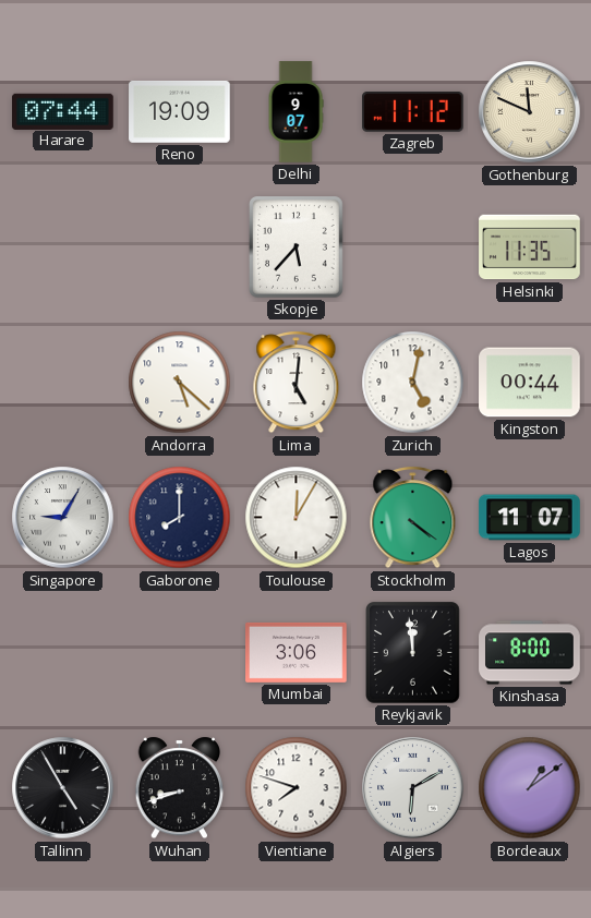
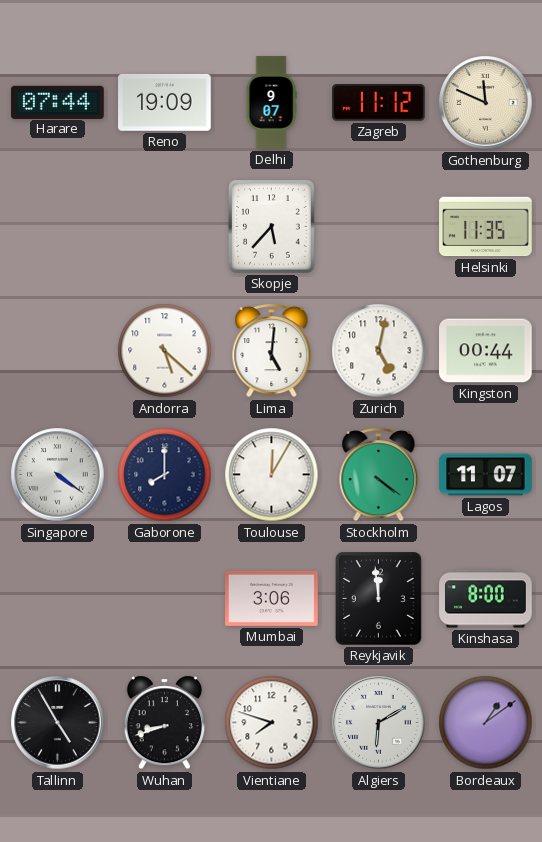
Singapore: 9:05 -> 4:21
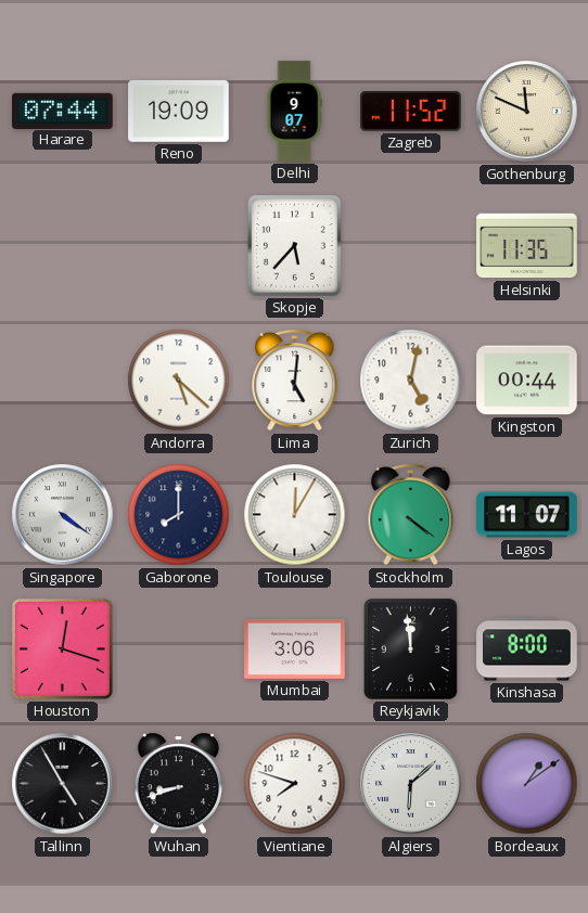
Zagreb: 11:12 -> 11:52
Houston: none -> 12:18
Algiers: 6:10 -> 6:08
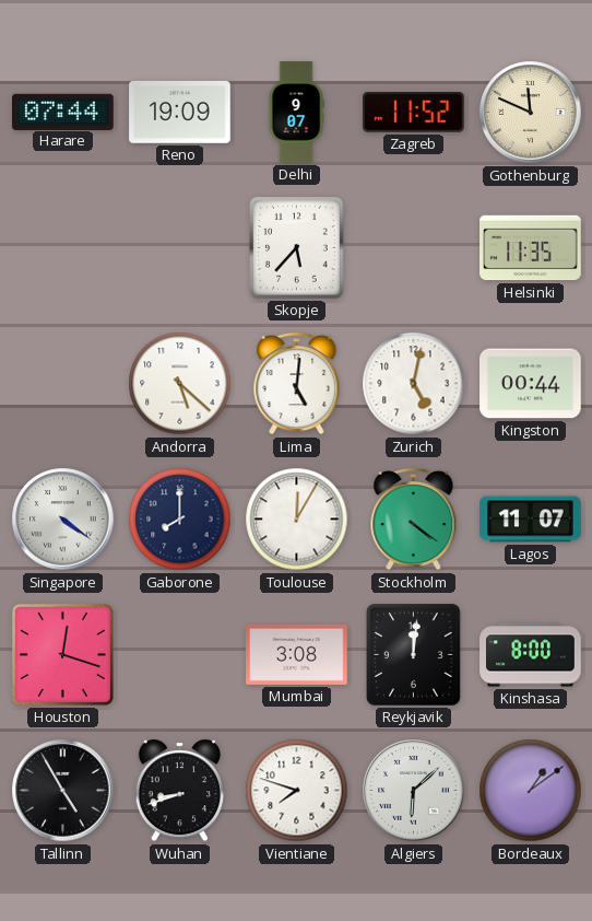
Mumbai: 3:06 -> 3:08
Reykjavik: 11:59 -> 12:01
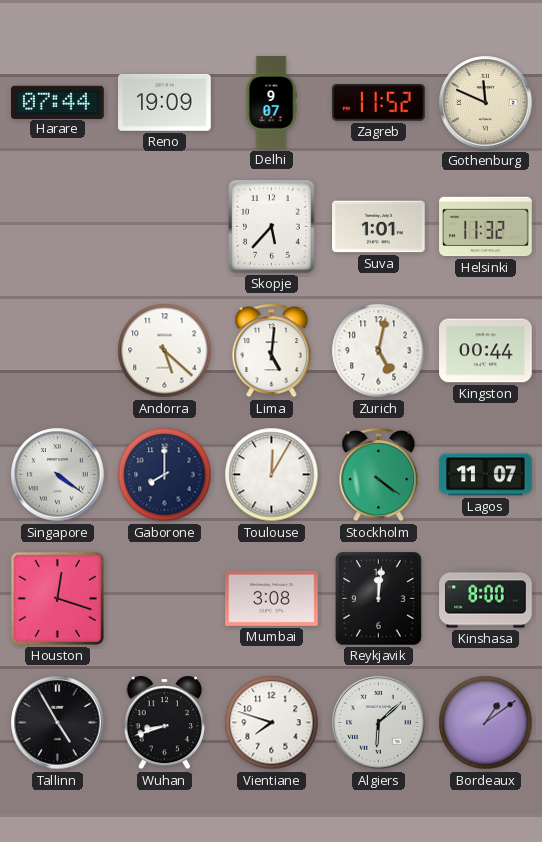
Suva: none -> 1:01
Helsinki: 11:35 -> 11:32
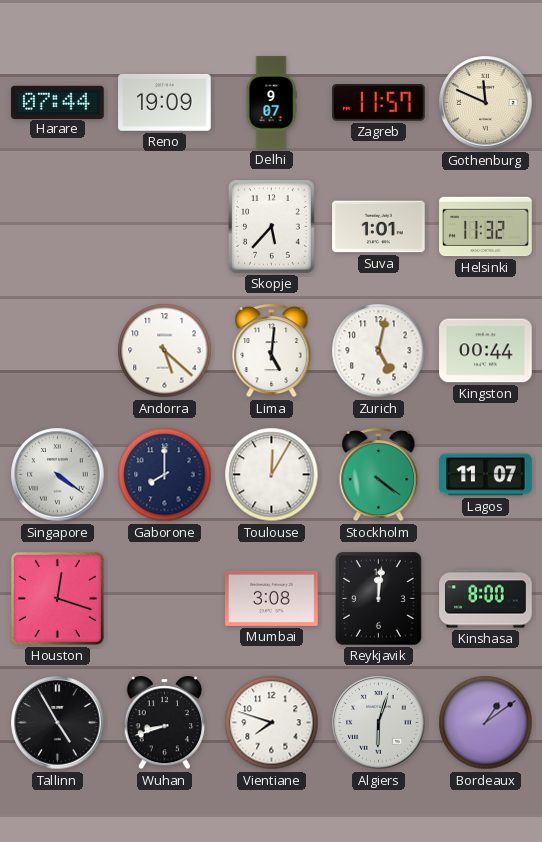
Zagreb: 11:52 -> 11:57
Algiers: 6:08 -> 6:03
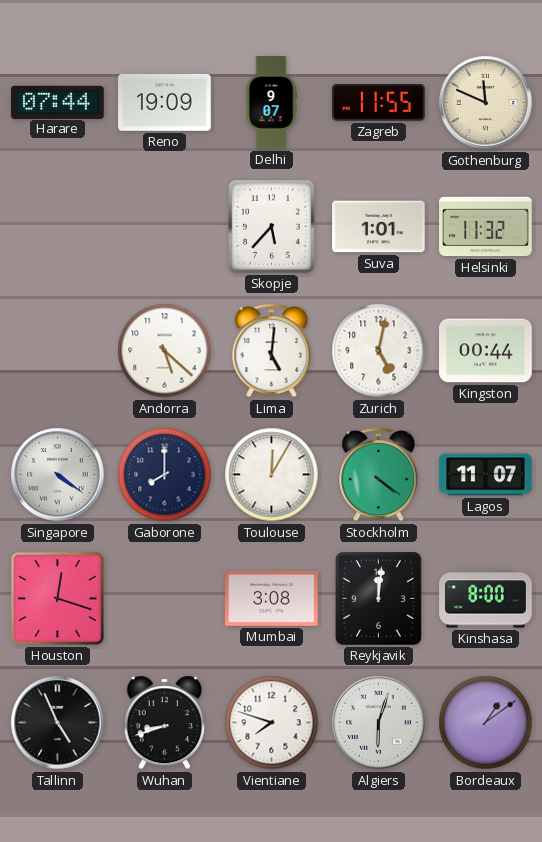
Zagreb: 11:57 -> 11:55
Tallinn: 4:55 -> 4:56
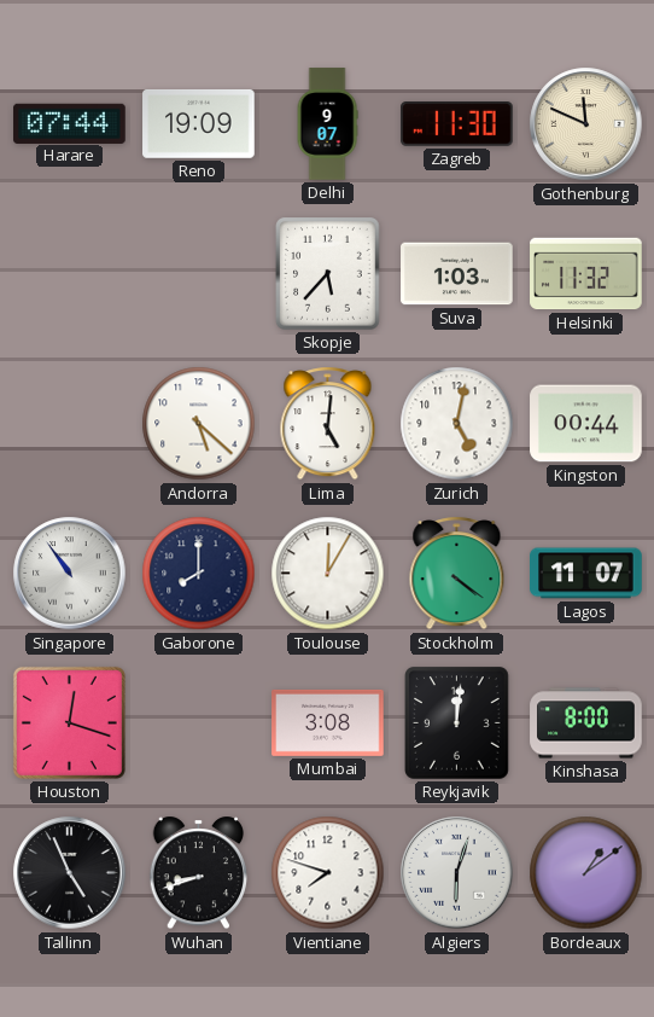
Zagreb: 11:55 -> 11:30
Suva: 1:01 -> 1:03
Singapore: 4:21 -> 10:54
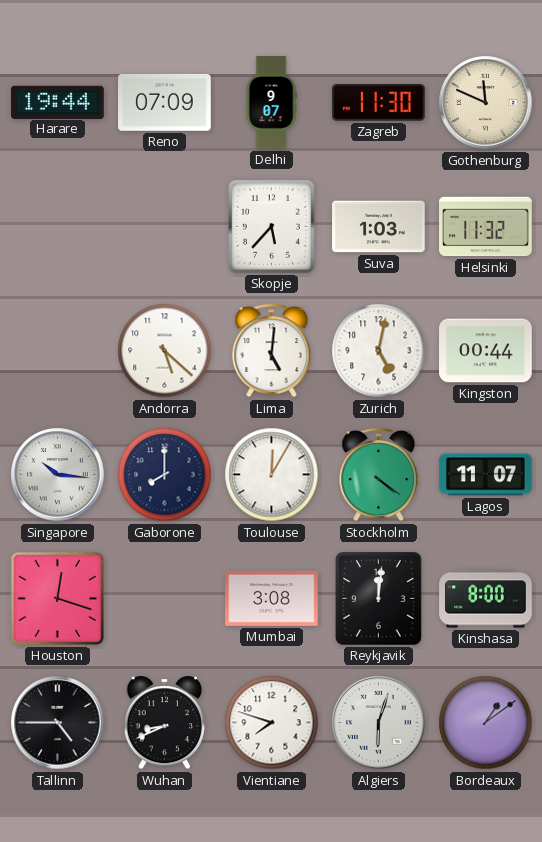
Harare: 07:44 -> 19:44
Reno: 19:09 -> 07:09
Singapore: 10:54 -> 10:16
Tallinn: 4:56 -> 4:45
Wuhan: 8:42 -> 8:41
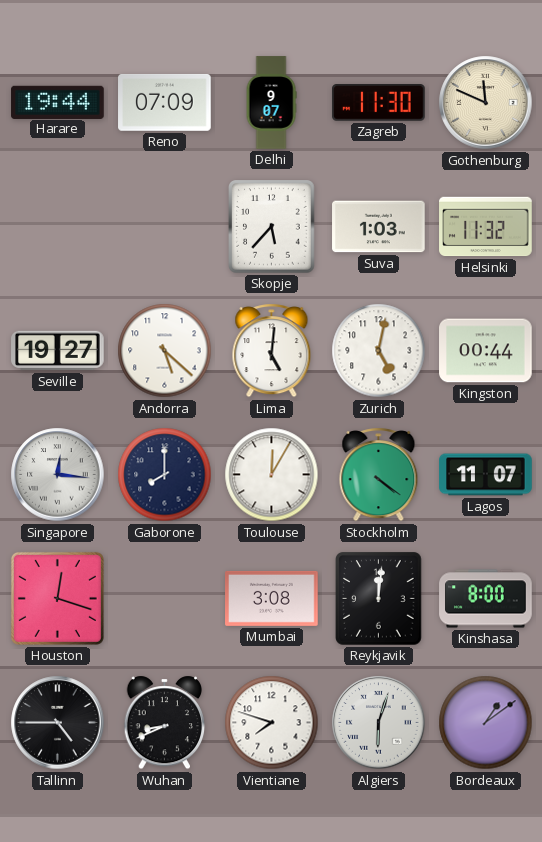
Seville: none -> 19:27
Singapore: 10:16 -> 12:16
